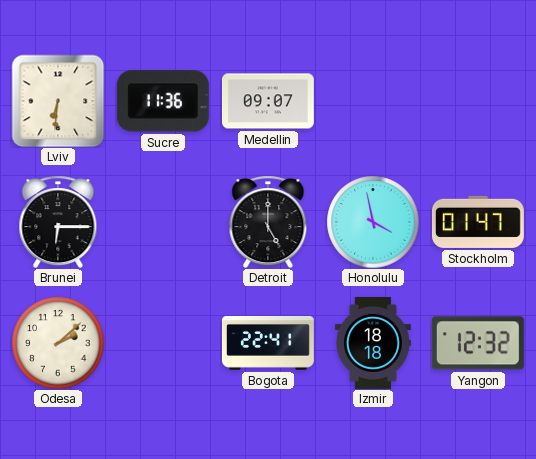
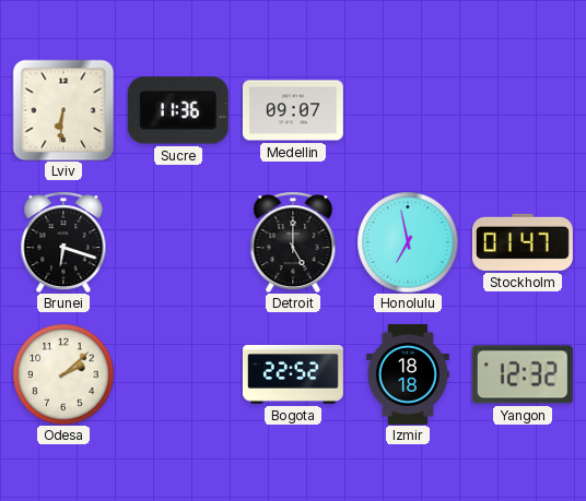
Brunei: 6:15 -> 6:18
Honolulu: 3:58 -> 6:58
Bogota: 22:41 -> 22:52
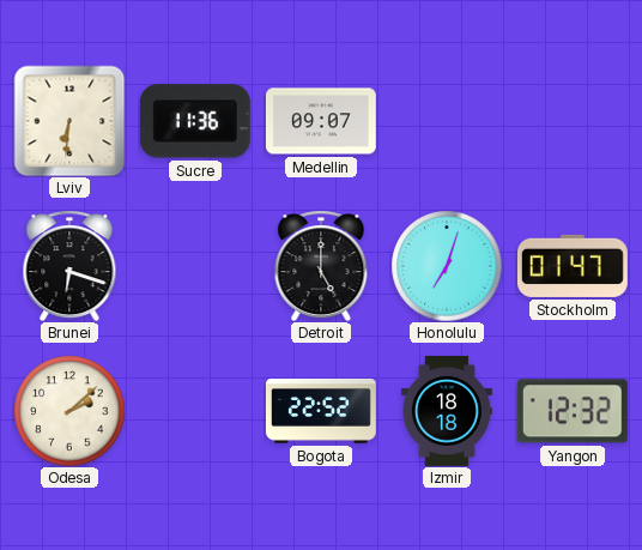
Honolulu: 6:58 -> 7:03
